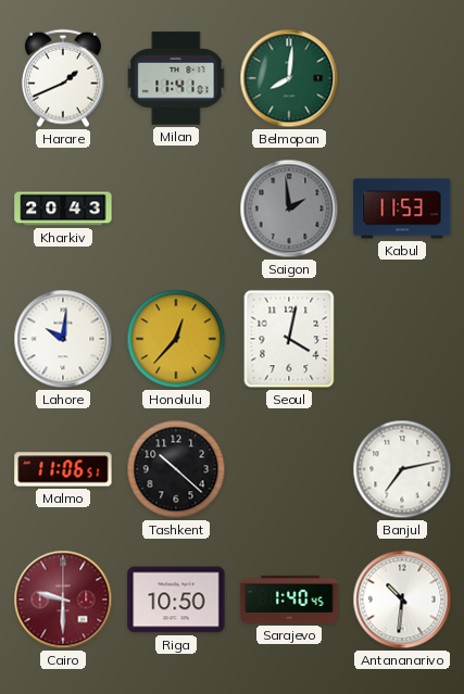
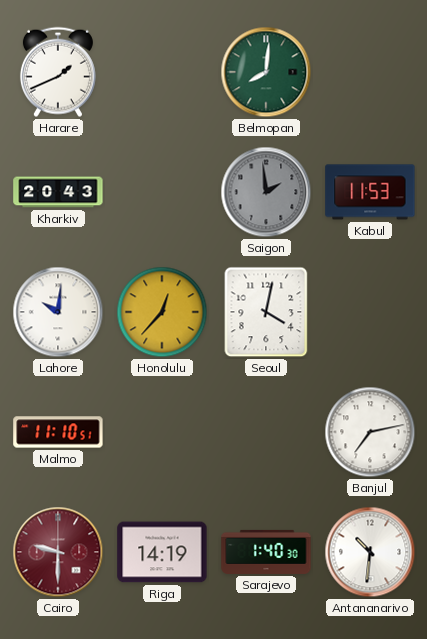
Milan: 11:41 -> none
Malmo: 11:06 -> 11:10
Tashkent: 10:22 -> none
Riga: 10:50 -> 14:19
Sarajevo: 1:40:45 -> 1:40:30
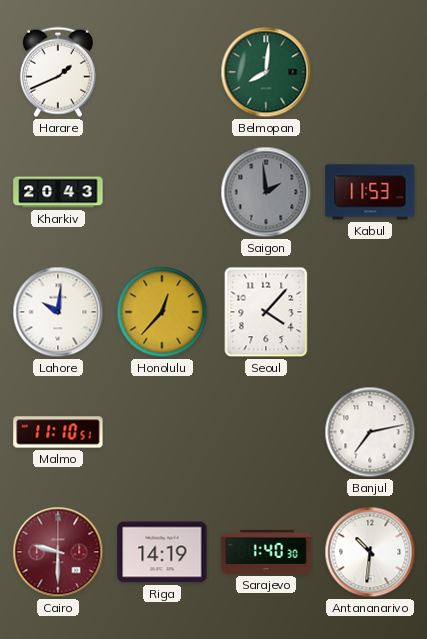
Seoul: 4:02 -> 4:07
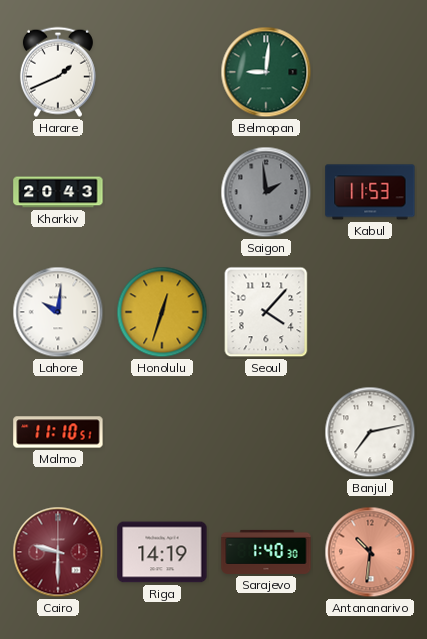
Belmopan: 8:01 -> 9:01
Honolulu: 12:37 -> 12:33
Antananarivo dial: white -> salmon
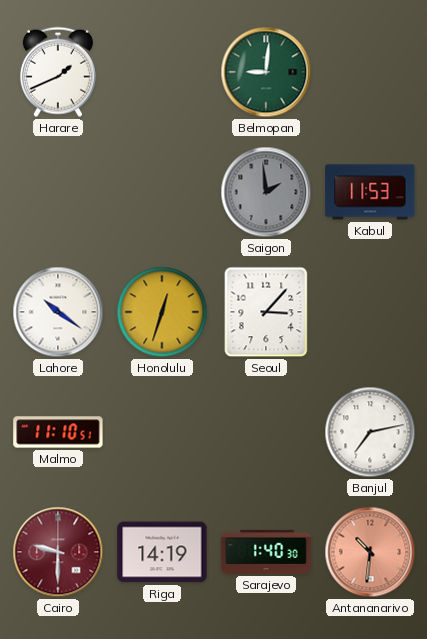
Kharkiv: 20:43 -> none
Lahore: 10:01 -> 10:21
Seoul: 4:07 -> 3:07
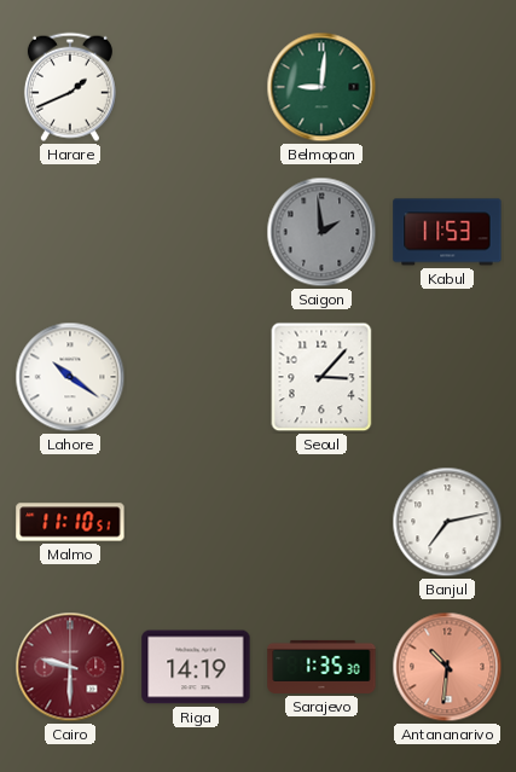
Honolulu: 12:33 -> none
Sarajevo: 1:40 -> 1:35
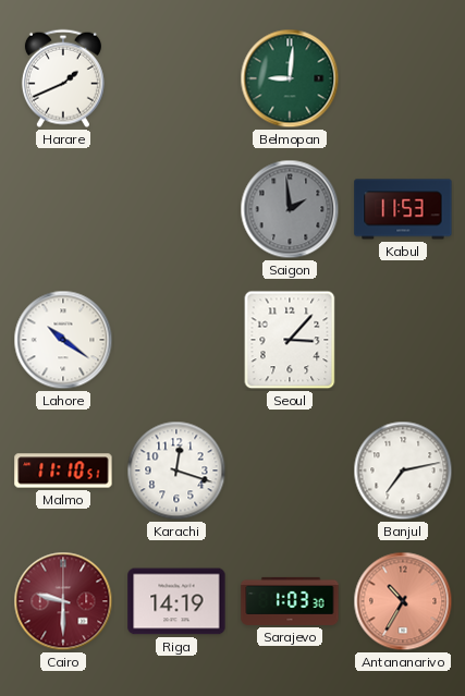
Karachi: none -> 12:18
Sarajevo: 1:35 -> 1:03
Antananarivo: 10:31 -> 10:35
